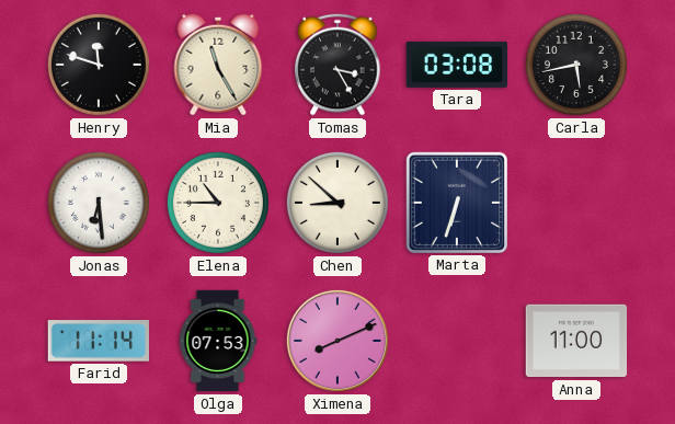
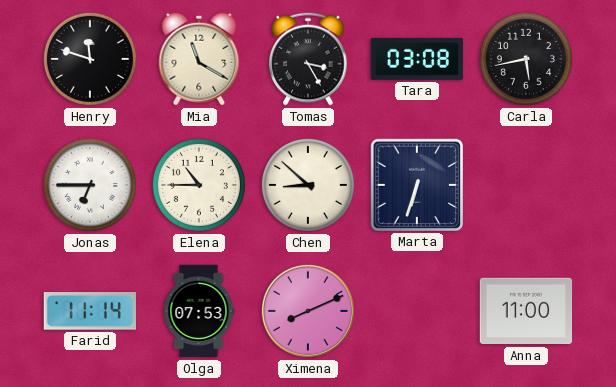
Mia: 11:25 -> 11:20
Jonas: 6:29 -> 6:45
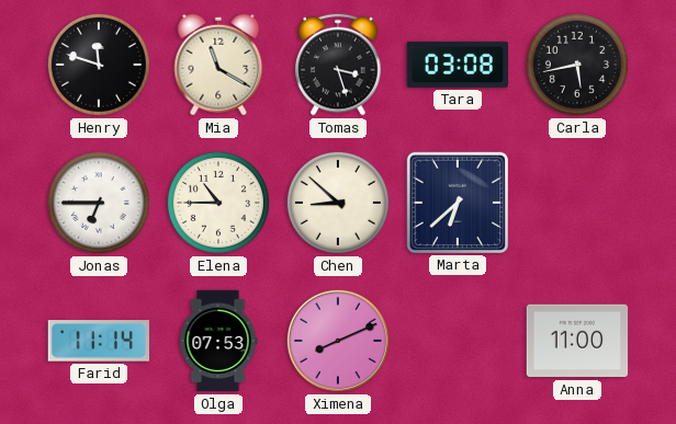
Tomas: 3:25 -> 3:27
Marta: 6:33 -> 6:38
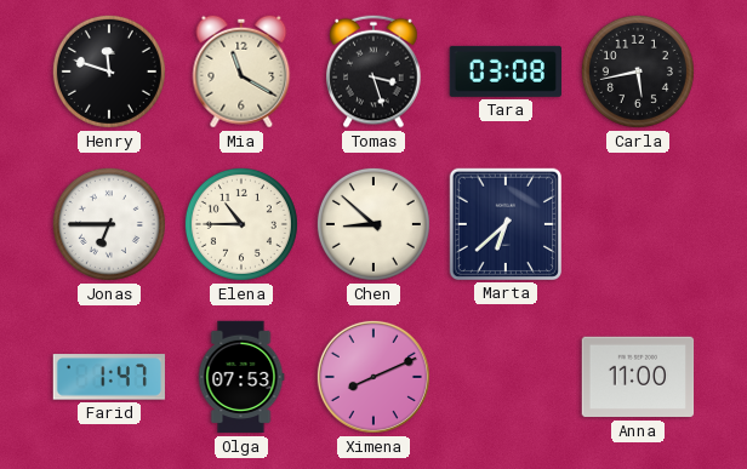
Farid: 11:14 -> 1:47
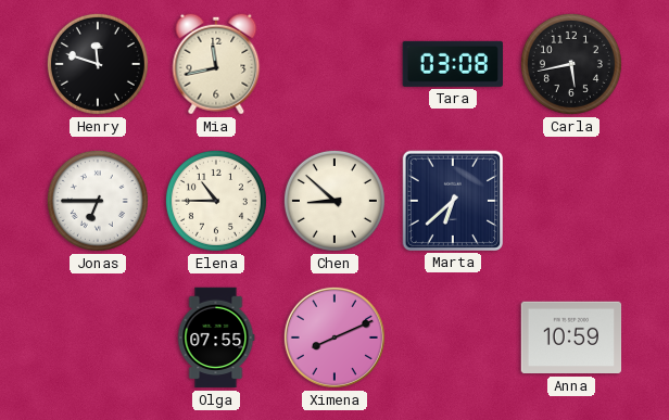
Mia: 11:20 -> 11:43
Tomas: 3:27 -> none
Farid: 1:47 -> none
Olga: 07:53 -> 07:55
Anna: 11:00 -> 10:59
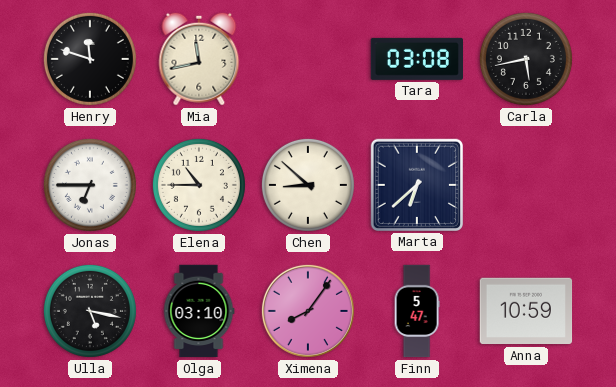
Ulla: none -> 5:17
Olga: 07:55 -> 03:10
Ximena: 8:11 -> 8:06
Finn: none -> 5:47
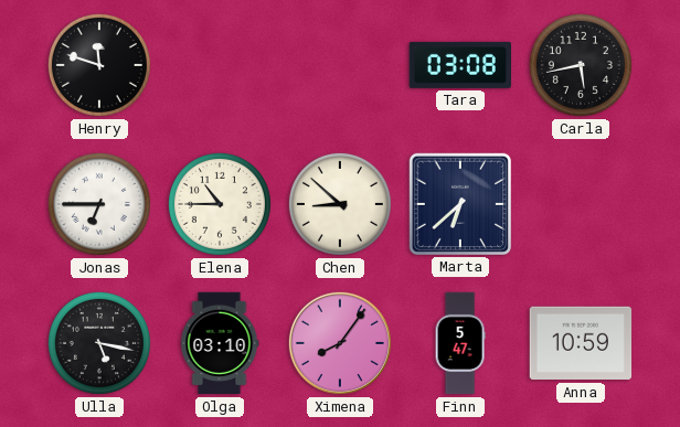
Mia: 11:43 -> none
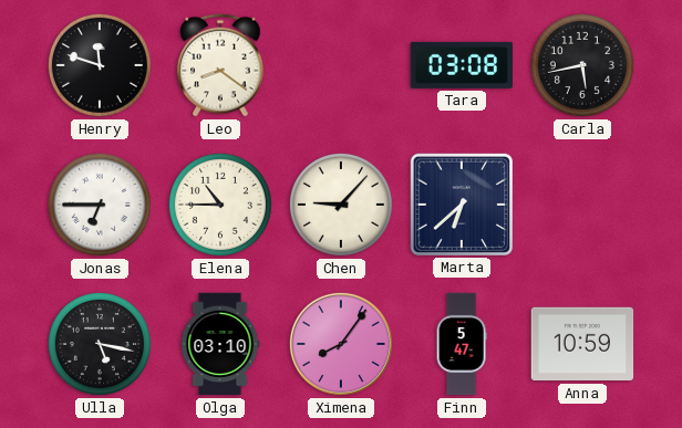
Leo: none -> 8:21
Chen: 8:52 -> 9:07
